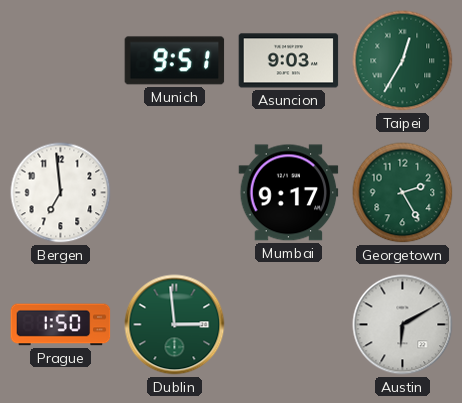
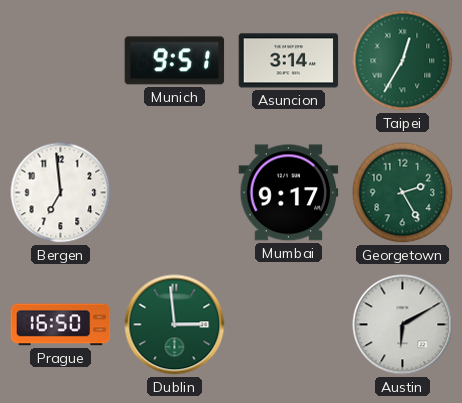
Asuncion: 9:03 -> 3:14
Prague: 1:50 -> 16:50
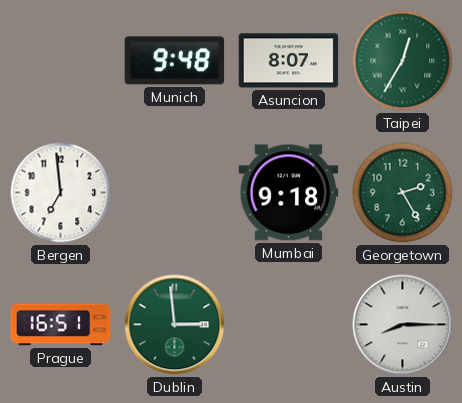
Munich: 9:51 -> 9:48
Asuncion: 3:14 -> 8:07
Mumbai: 9:17 -> 9:18
Prague: 16:50 -> 16:51
Austin: 6:10 -> 8:15
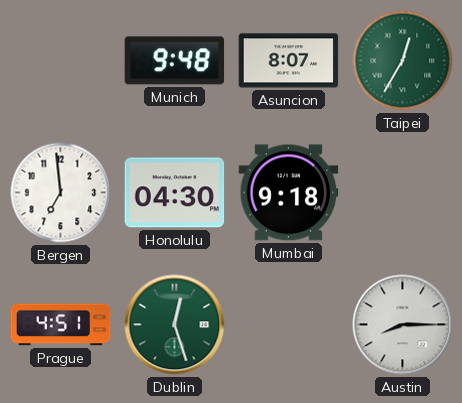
Honolulu: none -> 04:30
Georgetown: 2:25 -> none
Prague: 16:51 -> 4:51
Dublin: 2:59 -> 12:27
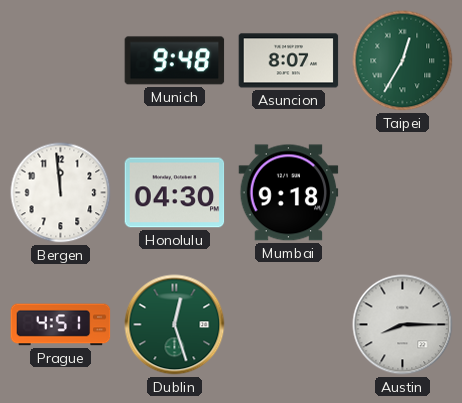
Bergen: 6:59 -> 11:59
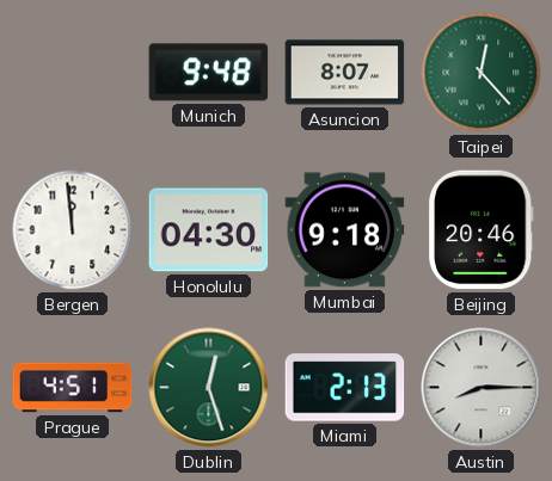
Taipei: 12:35 -> 12:23
Beijing: none -> 20:46
Miami: none -> 2:13
